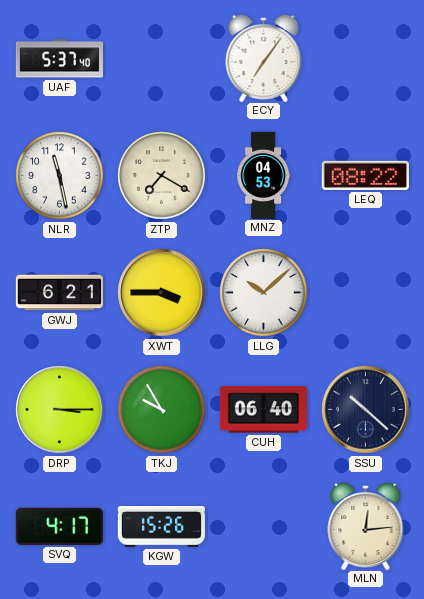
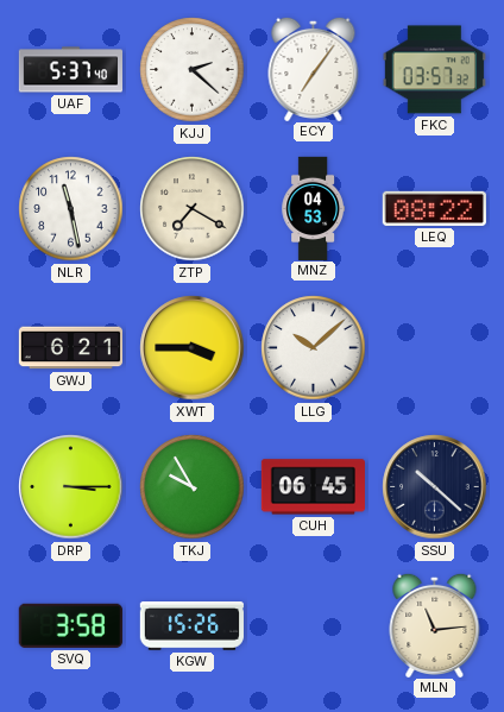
KJJ: none -> 2:22
FKC: none -> 03:57
CUH: 06:40 -> 06:45
SVQ: 4:17 -> 3:58
MLN: 12:14 -> 11:14
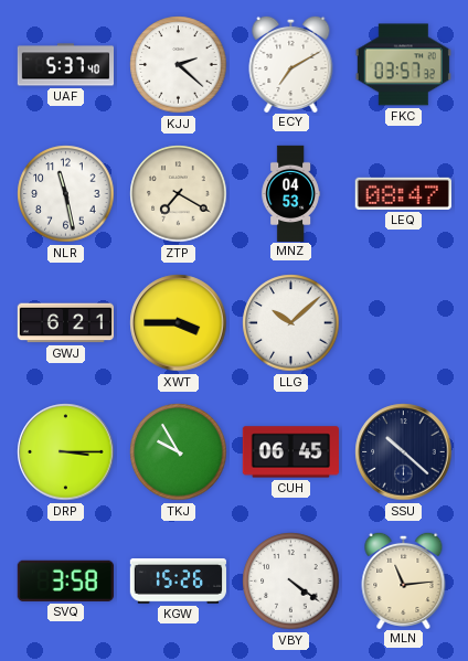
ECY: 7:06 -> 7:10
LEQ: 08:22 -> 08:47
VBY: none -> 4:21
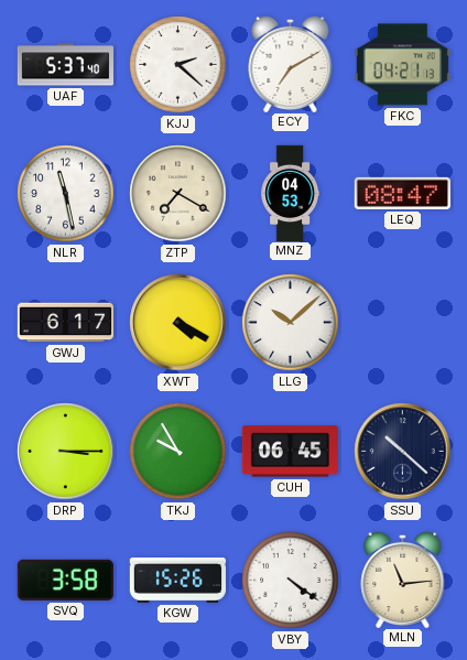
FKC: 03:57 -> 04:21
GWJ: 6:21 -> 6:17
XWT: 3:45 -> 4:20
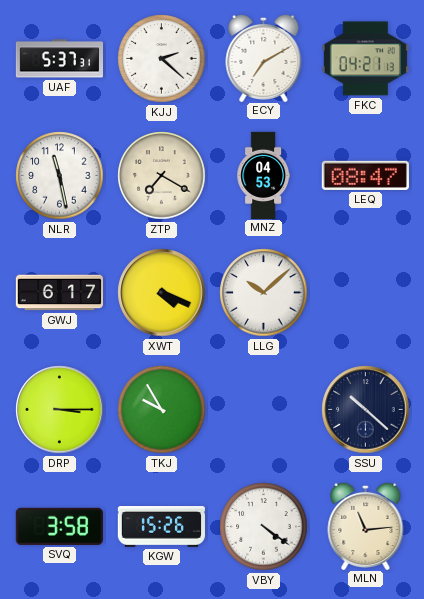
UAF: 5:37:40 -> 5:37:31
XWT: 4:20 -> 4:19
CUH: 06:45 -> none
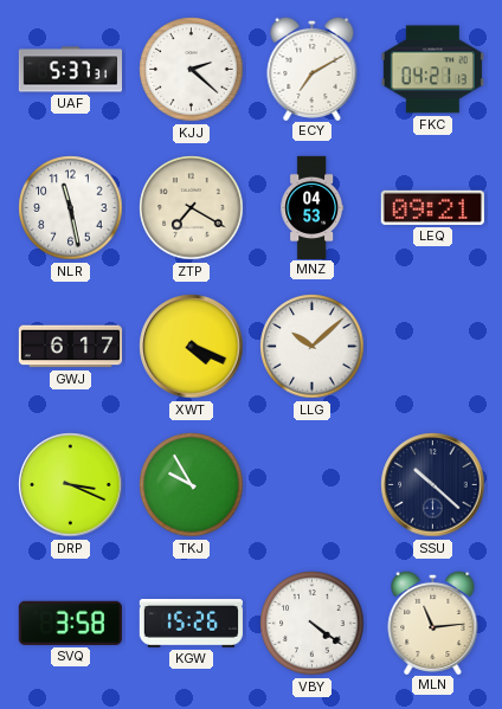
LEQ: 08:47 -> 09:21
DRP: 3:15 -> 3:19
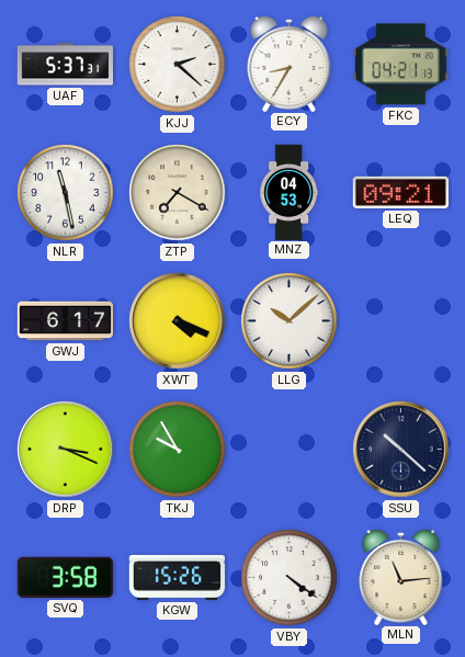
ECY: 7:10 -> 8:35
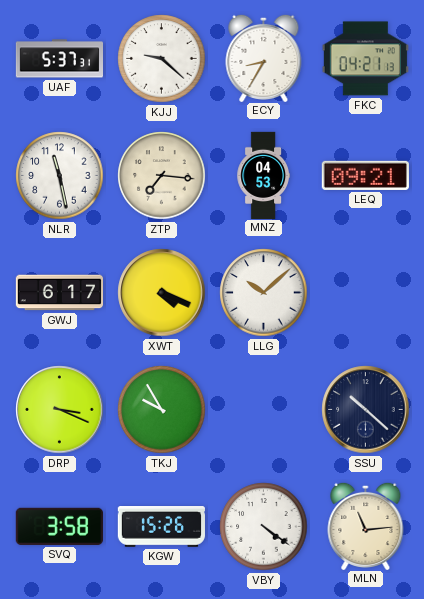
KJJ: 2:22 -> 9:22
ZTP: 7:20 -> 7:16
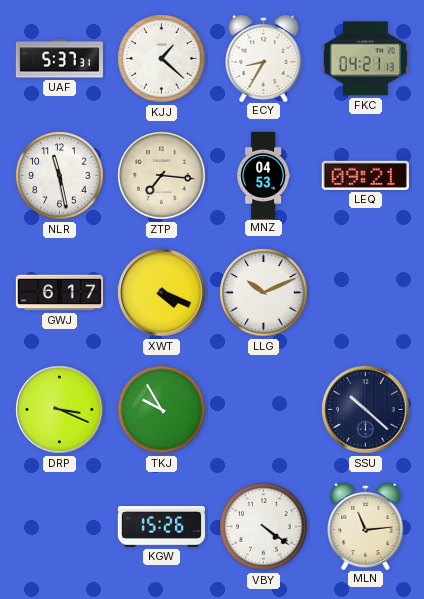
KJJ: 9:22 -> 1:22
LLG: 10:08 -> 10:11
SVQ: 3:58 -> none
